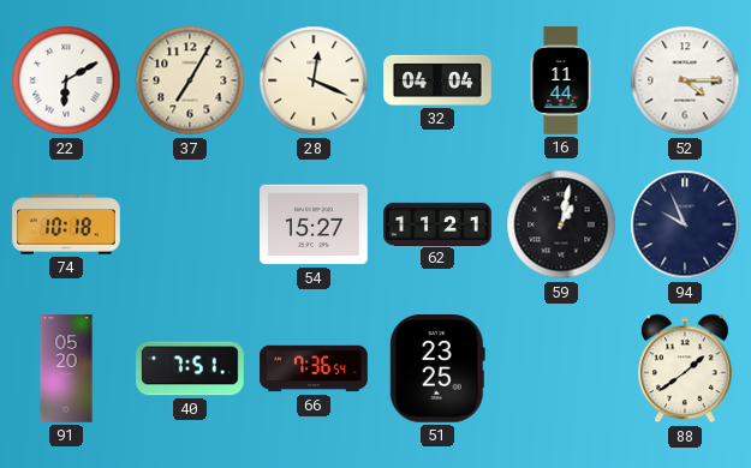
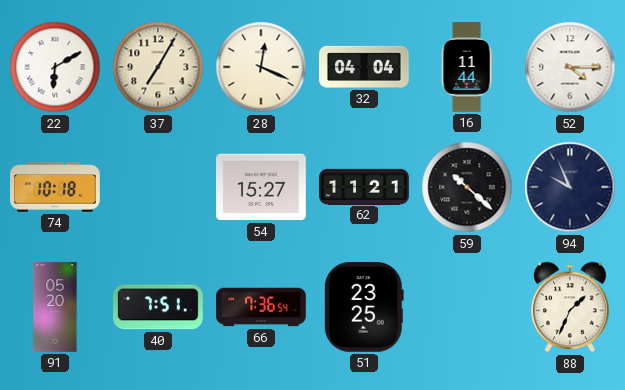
59: 1:02 -> 10:22
88: 1:39 -> 1:34
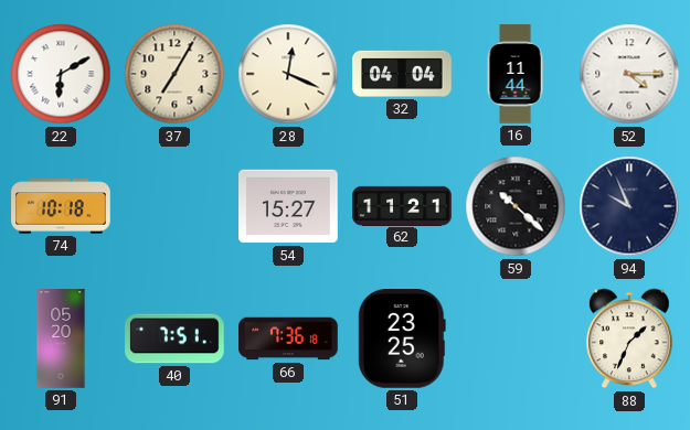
66: 7:36:54 -> 7:36:18
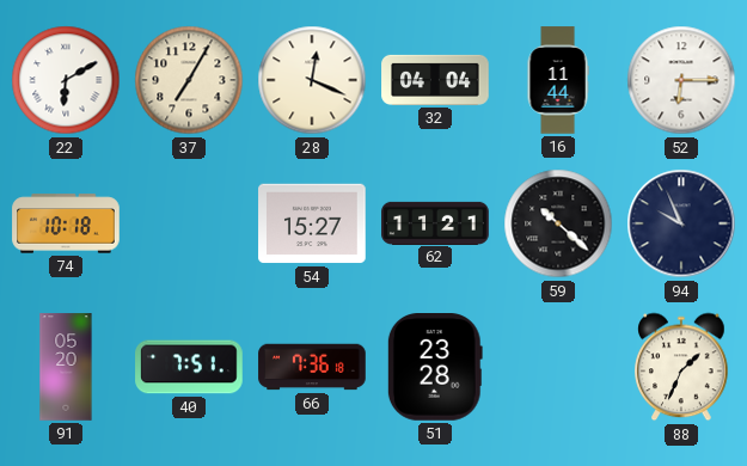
52: 4:15 -> 6:15
51: 23:25 -> 23:28
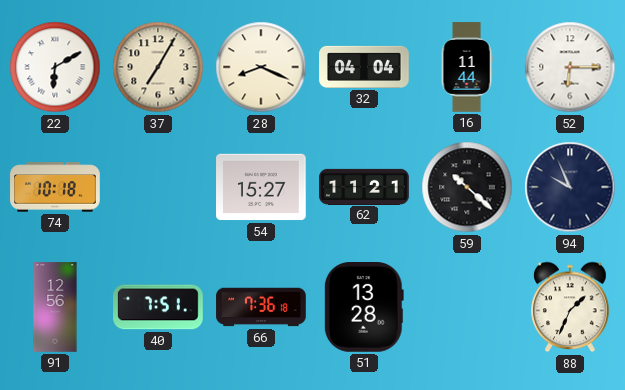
28: 12:19 -> 8:19
91: 05:20 -> 12:56
51: 23:28 -> 13:28
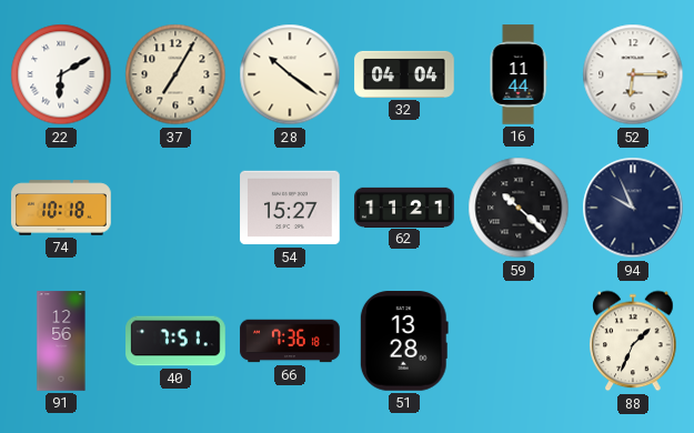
28: 8:19 -> 10:21
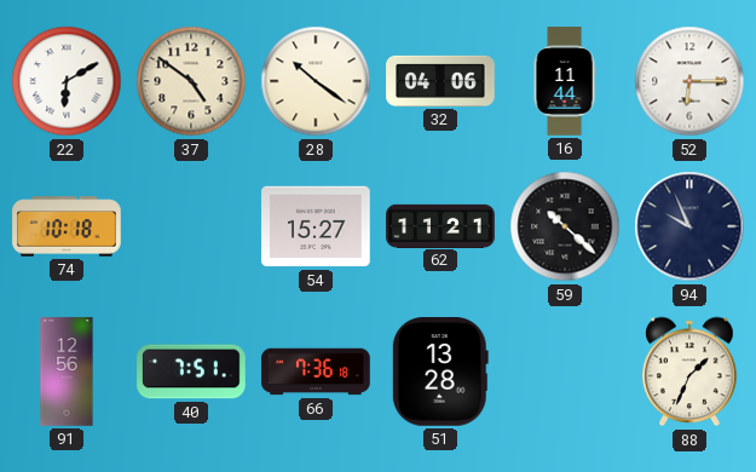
37: 7:05 -> 4:51
32: 04:04 -> 04:06
